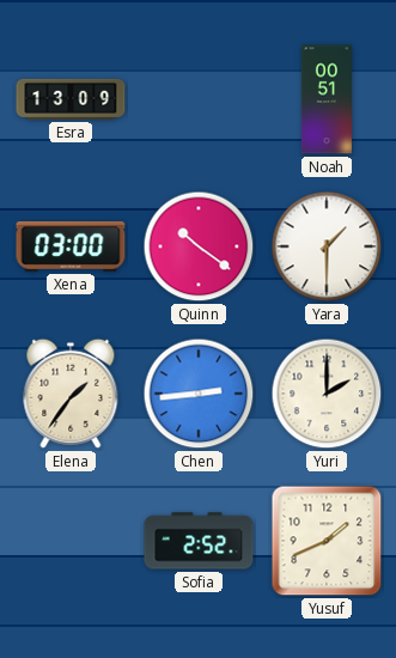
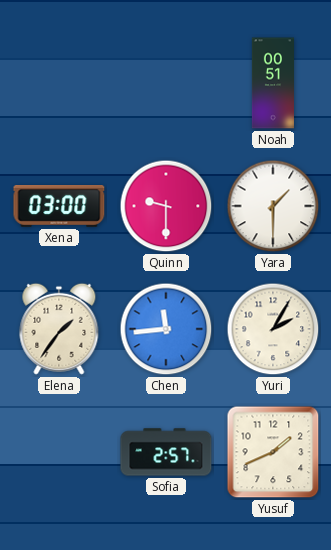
Esra: 13:09 -> none
Quinn: 10:21 -> 9:30
Chen: 2:44 -> 11:44
Yuri: 2:00 -> 2:05
Sofia: 2:52 -> 2:57
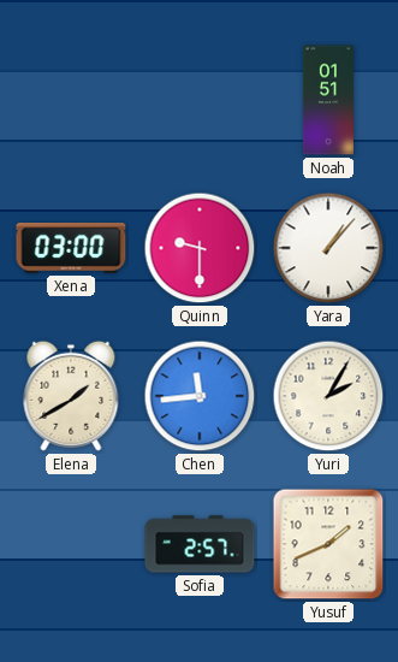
Noah: 00:51 -> 01:51
Yara: 1:30 -> 1:07
Elena: 1:36 -> 1:40
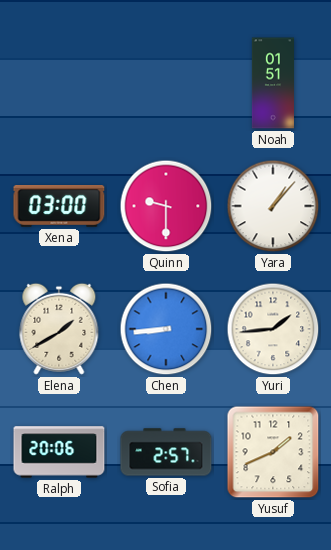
Chen: 11:44 -> 8:44
Yuri: 2:05 -> 1:44
Ralph: none -> 20:06
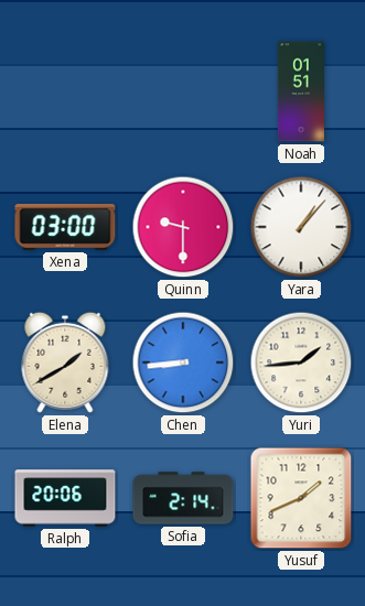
Sofia: 2:57 -> 2:14
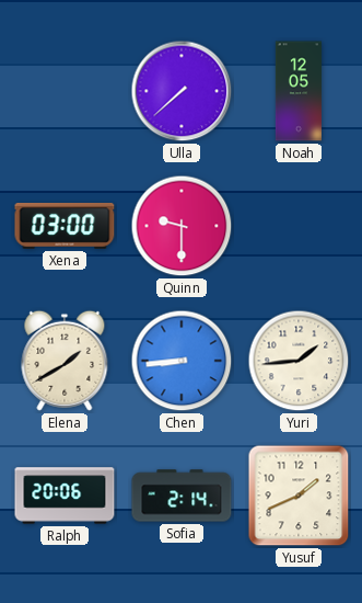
Ulla: none -> 7:38
Noah: 01:51 -> 12:05
Yara: 1:07 -> none
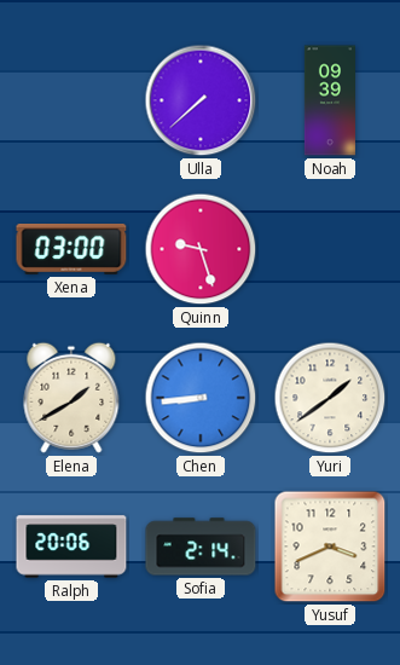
Noah: 12:05 -> 09:39
Quinn: 9:30 -> 9:27
Yuri: 1:44 -> 1:39
Yusuf: 1:41 -> 3:41
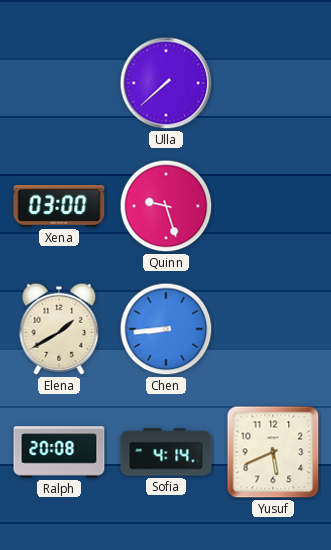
Noah: 09:39 -> none
Yuri: 1:39 -> none
Ralph: 20:06 -> 20:08
Sofia: 2:14 -> 4:14
Yusuf: 3:41 -> 5:41
